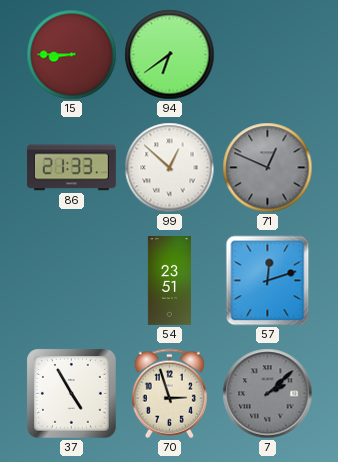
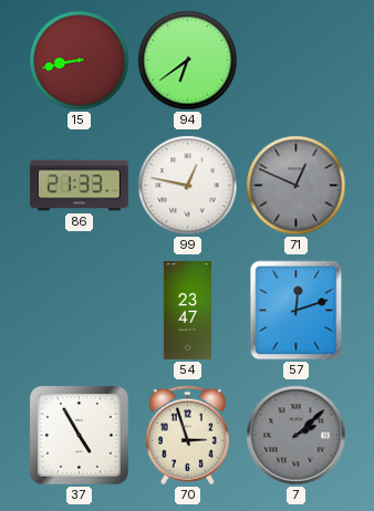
15: 8:45 -> 8:43
99: 12:52 -> 12:47
54: 23:51 -> 23:47
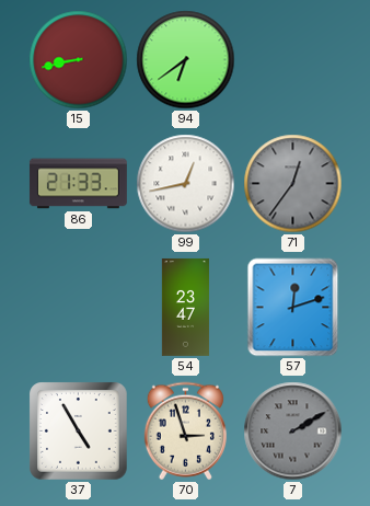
99: 12:47 -> 12:43
71: 12:49 -> 12:36
7: 2:08 -> 2:10
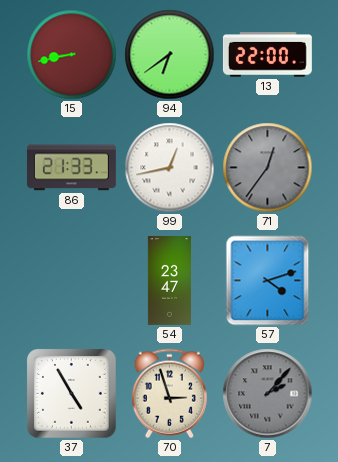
13: none -> 22:00
57: 12:12 -> 4:12
7: 2:10 -> 2:07
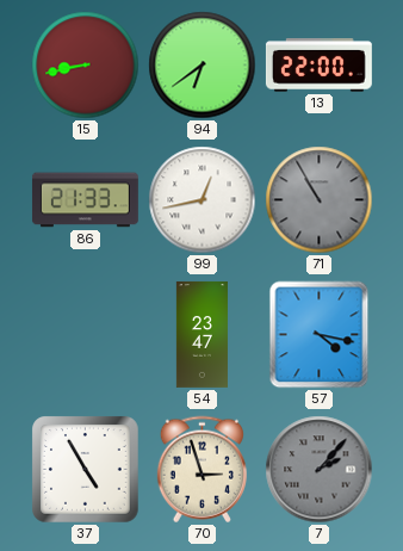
71: 12:36 -> 10:55
57: 4:12 -> 4:17
